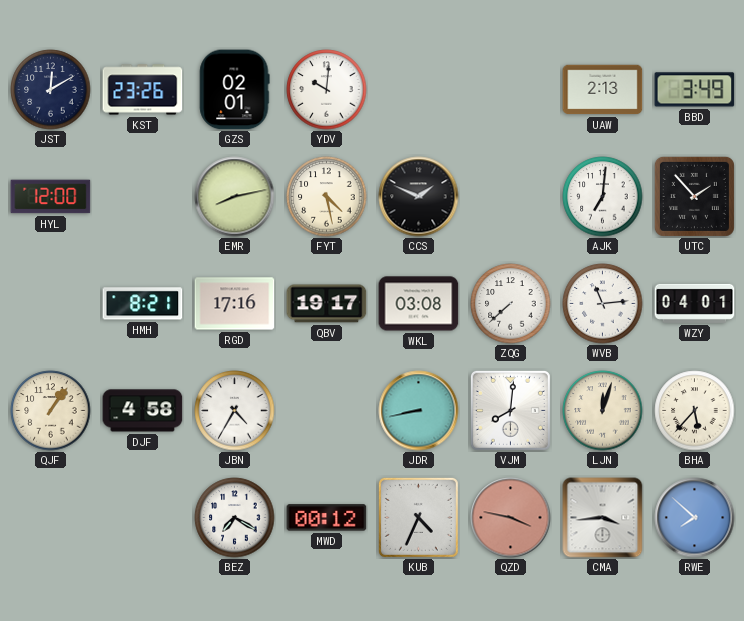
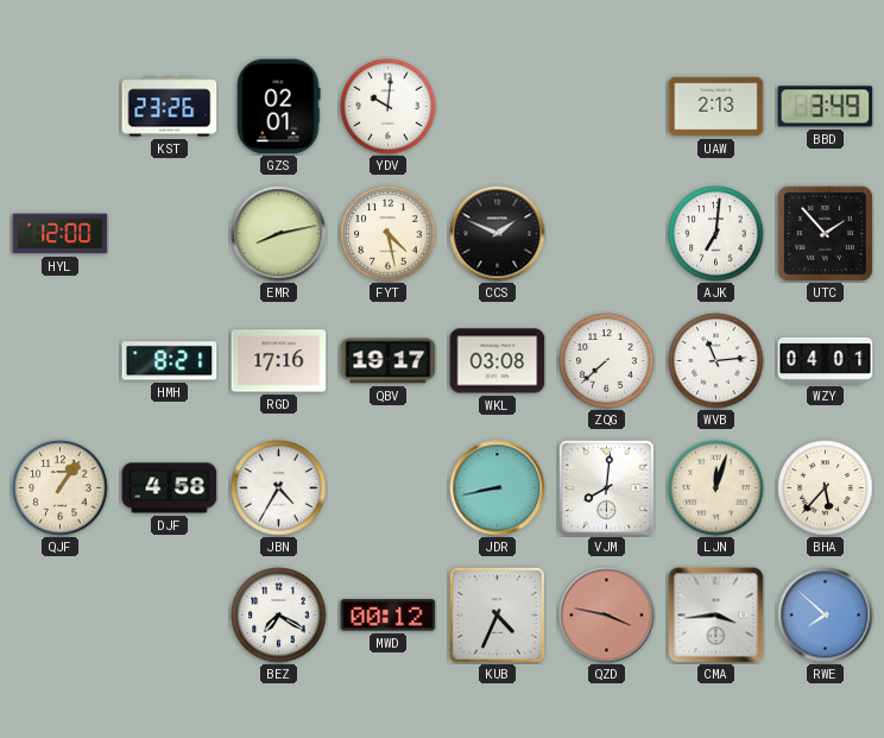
JST: 12:10 -> none
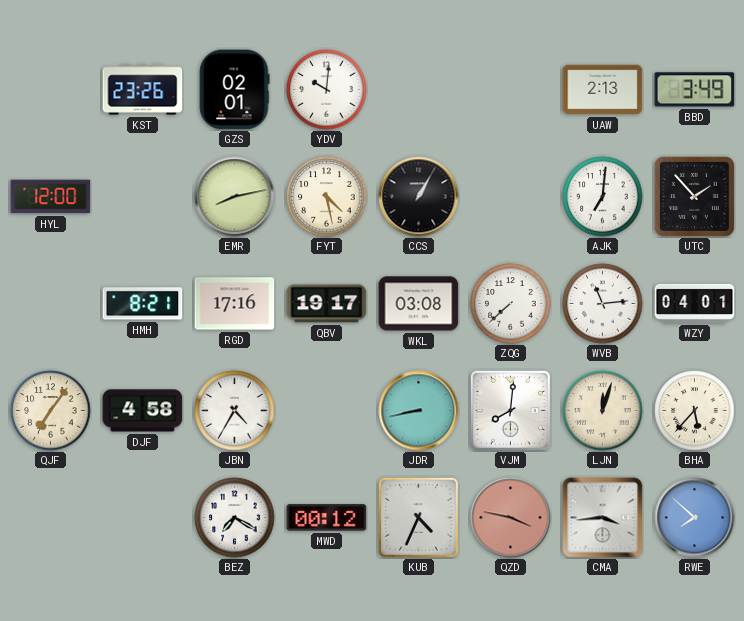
CCS: 1:49 -> 1:05
QJF: 1:06 -> 7:06
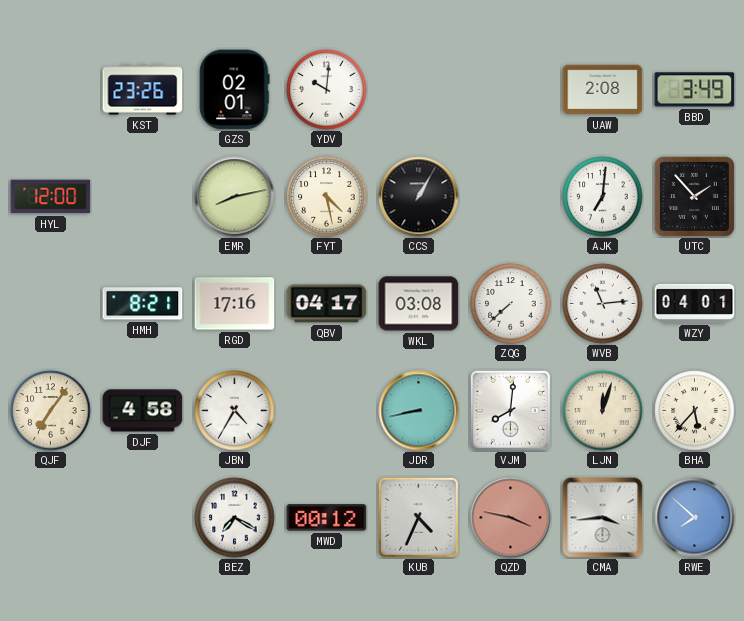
UAW: 2:13 -> 2:08
QBV: 19:17 -> 04:17
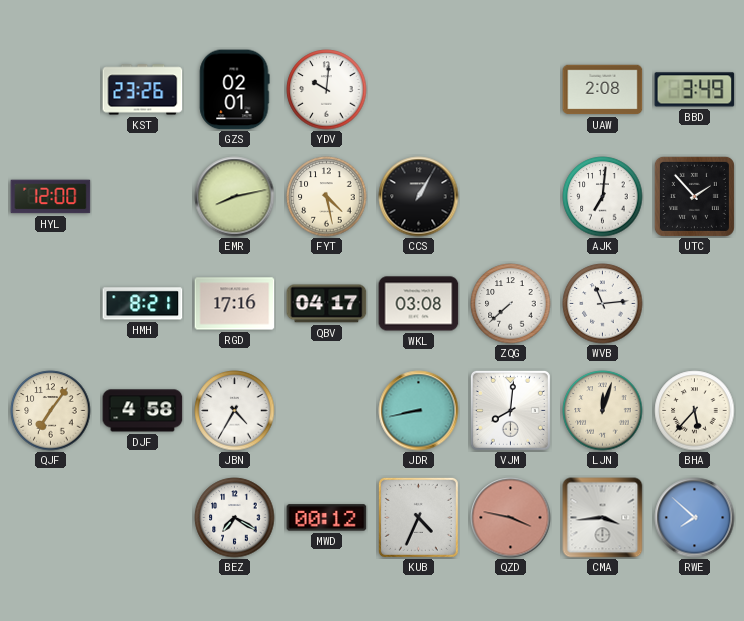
WZY: 04:01 -> none
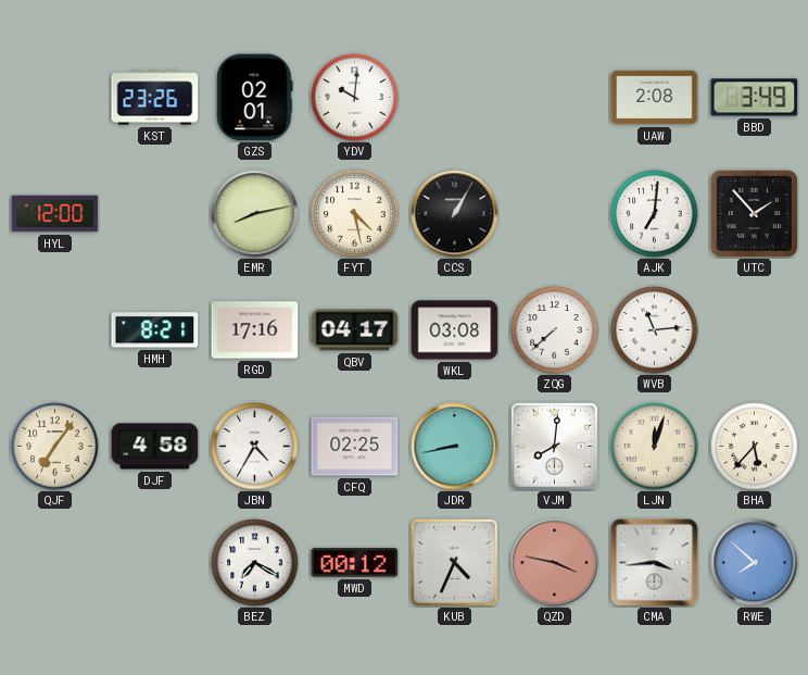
CFQ: none -> 02:25
